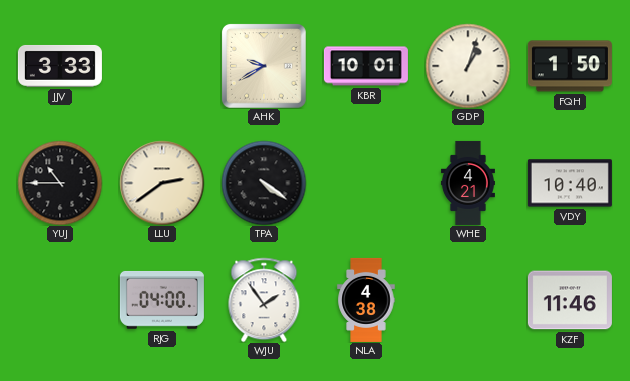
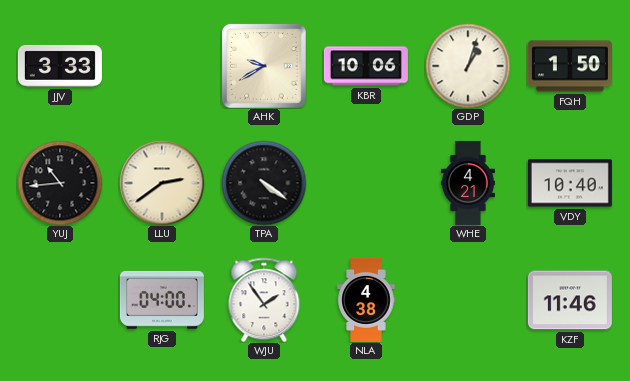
KBR: 10:01 -> 10:06
YUJ: 10:45 -> 10:44
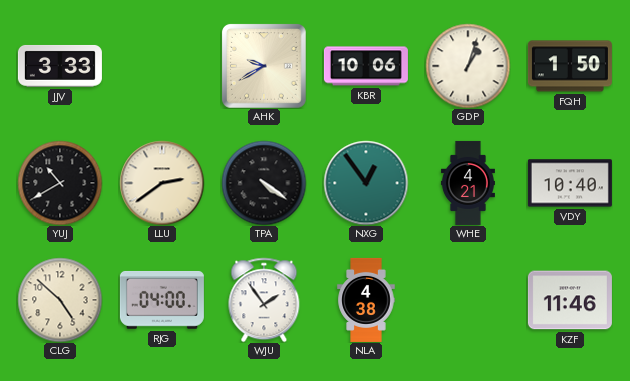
YUJ: 10:44 -> 10:40
NXG: none -> 12:54
CLG: none -> 4:52
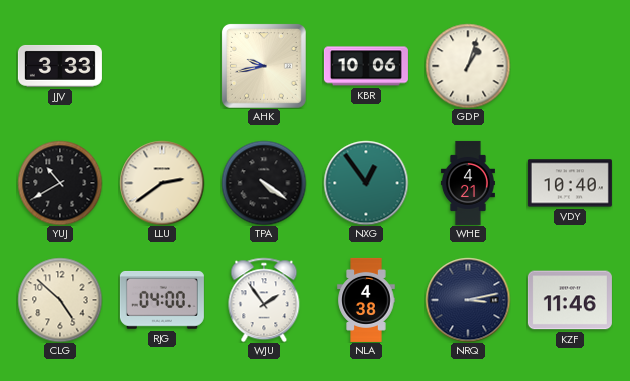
AHK: 9:40 -> 9:43
FQH: 1:50 -> none
NRQ: none -> 3:13
